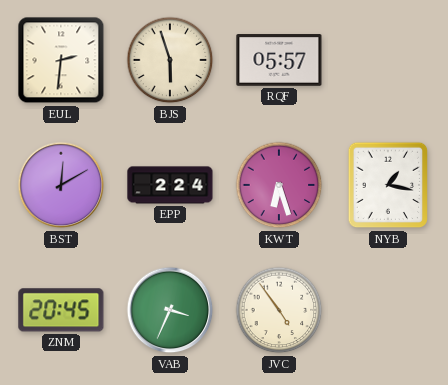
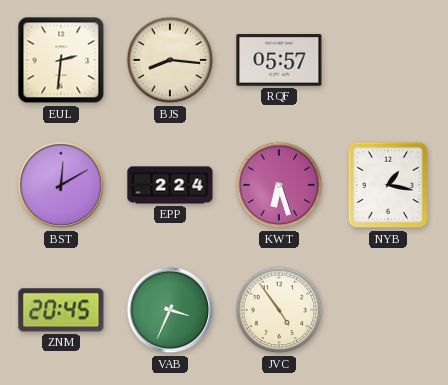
BJS: 5:57 -> 8:16
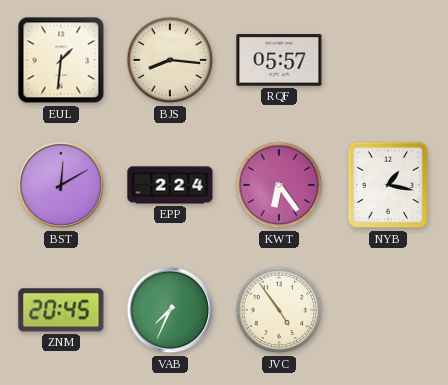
EUL: 2:31 -> 1:31
KWT: 6:27 -> 6:24
VAB: 3:34 -> 7:34
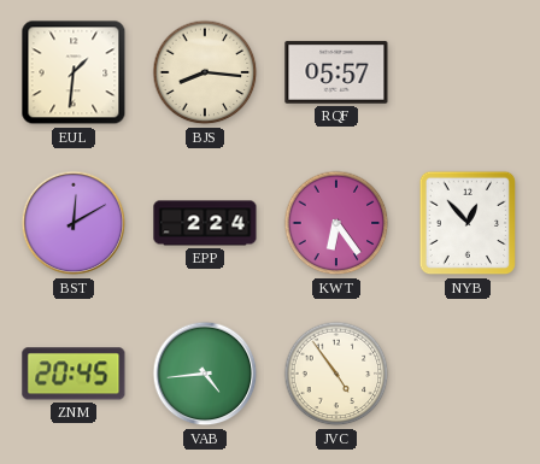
NYB: 1:17 -> 12:53
VAB: 7:34 -> 4:44
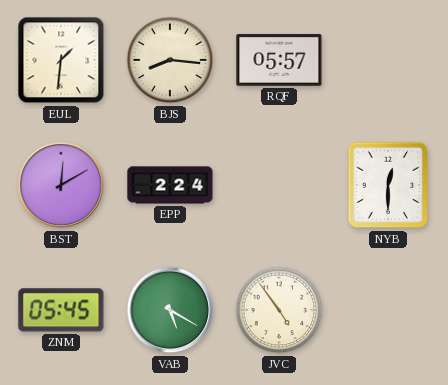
KWT: 6:24 -> none
NYB: 12:53 -> 12:30
ZNM: 20:45 -> 05:45
VAB: 4:44 -> 5:20
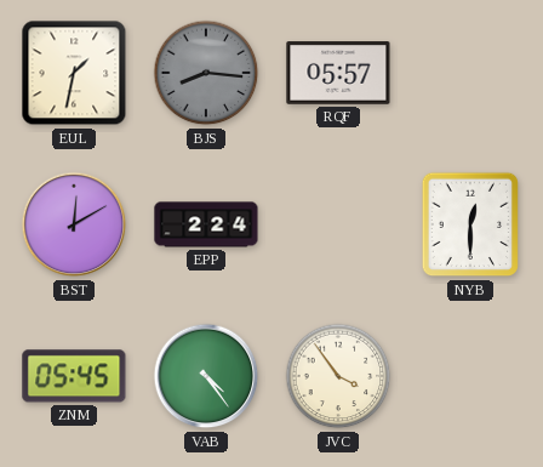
EUL: 1:31 -> 1:32
BJS dial: cream -> grey
VAB: 5:20 -> 4:24
JVC: 4:54 -> 3:54
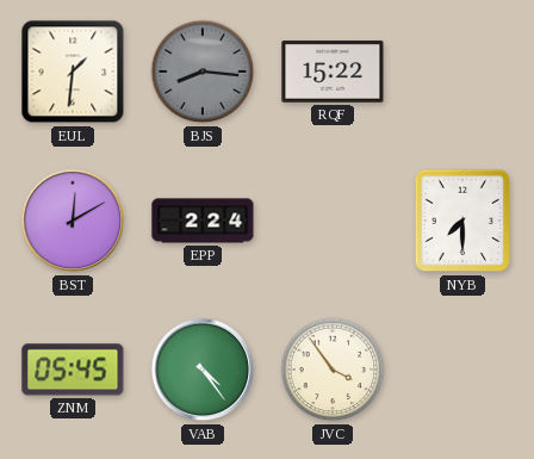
EUL: 1:32 -> 1:31
RQF: 05:57 -> 15:22
NYB: 12:30 -> 7:30
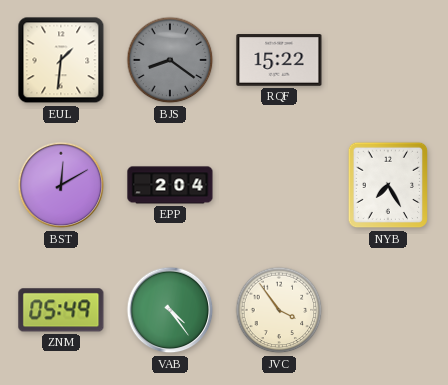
BJS: 8:16 -> 8:21
EPP: 2:24 -> 2:04
NYB: 7:30 -> 7:25
ZNM: 05:45 -> 05:49
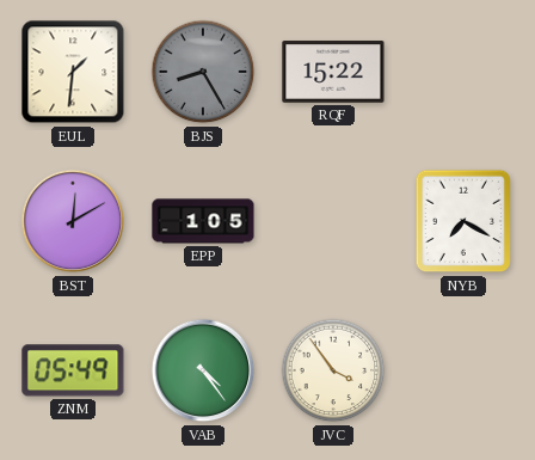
BJS: 8:21 -> 8:25
EPP: 2:04 -> 1:05
NYB: 7:25 -> 7:20
